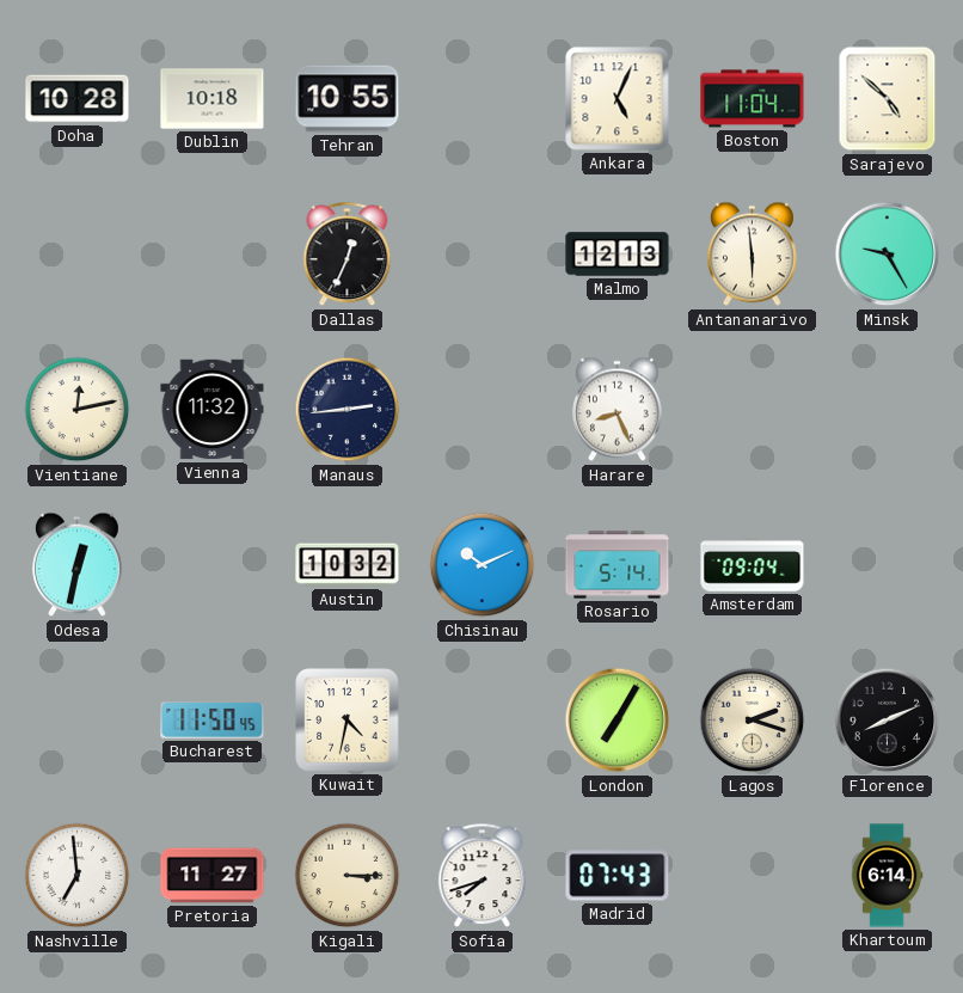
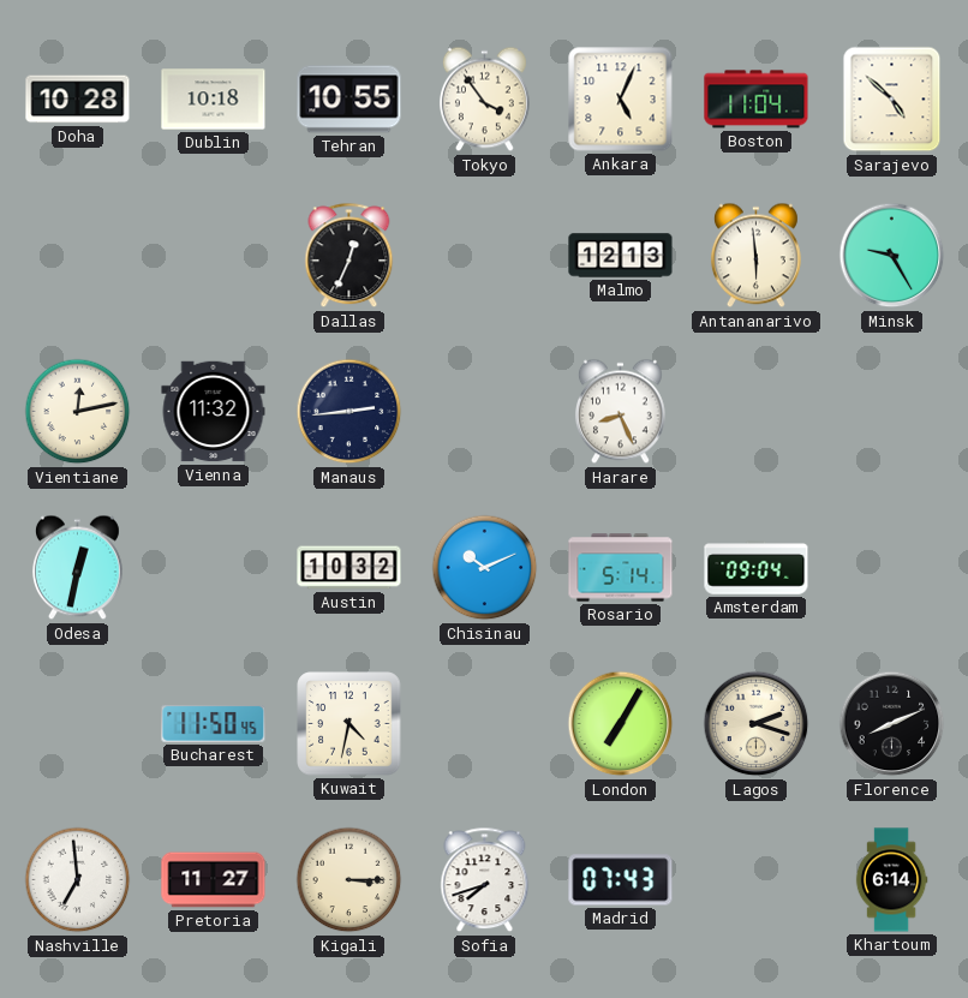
Tokyo: none -> 3:54
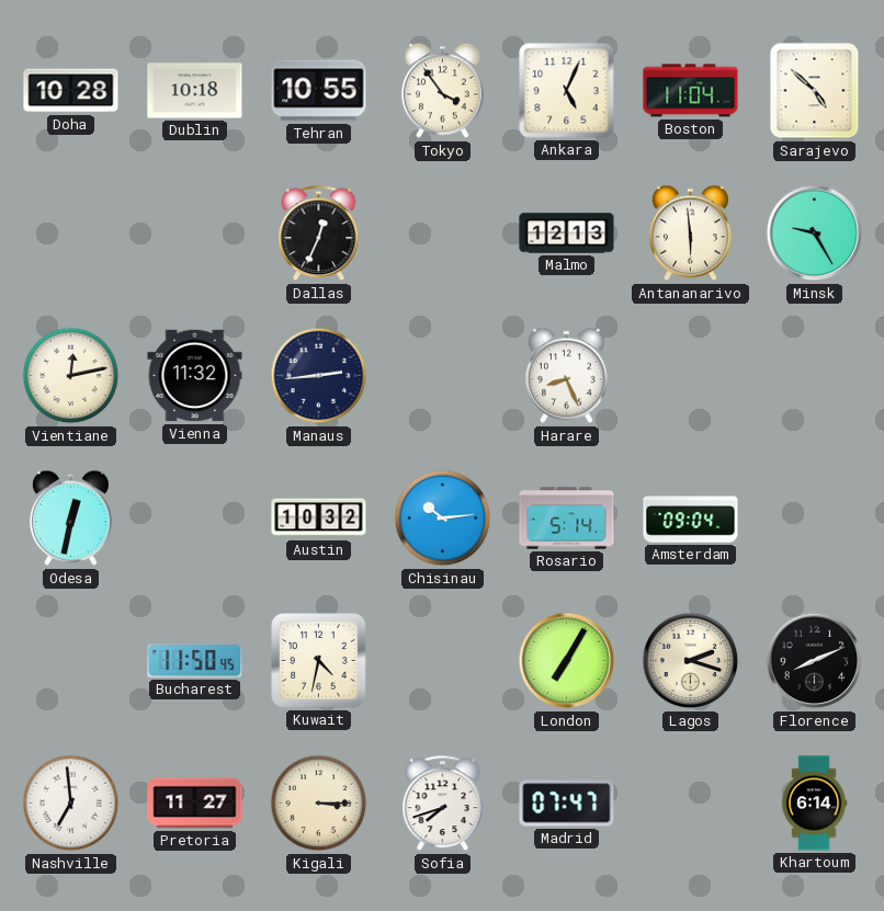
Chisinau: 10:11 -> 10:14
Madrid: 07:43 -> 07:47
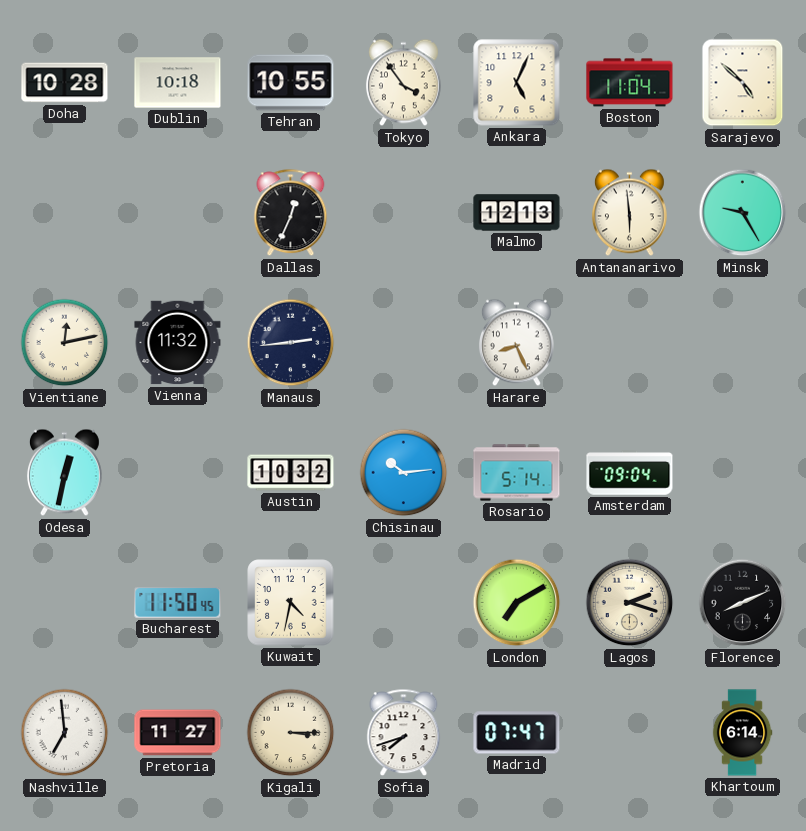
London: 7:05 -> 7:10
